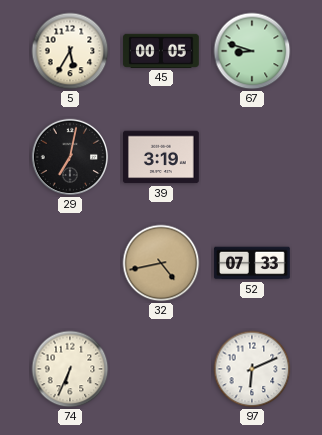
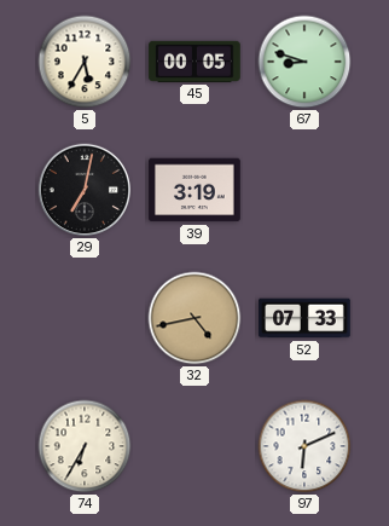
74: 6:34 -> 6:35
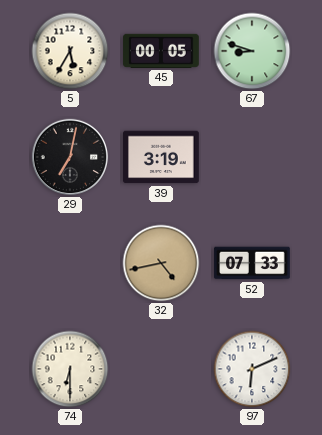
74: 6:35 -> 6:30
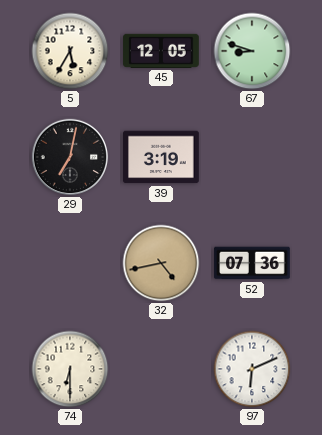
45: 00:05 -> 12:05
52: 07:33 -> 07:36
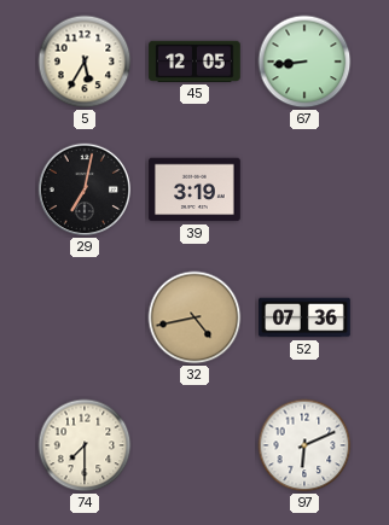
67: 8:48 -> 8:44
74: 6:30 -> 7:30
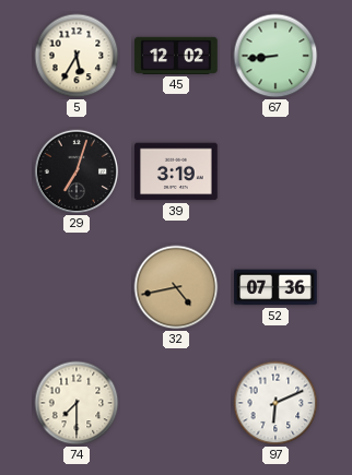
45: 12:05 -> 12:02
29: 7:02 -> 7:03
